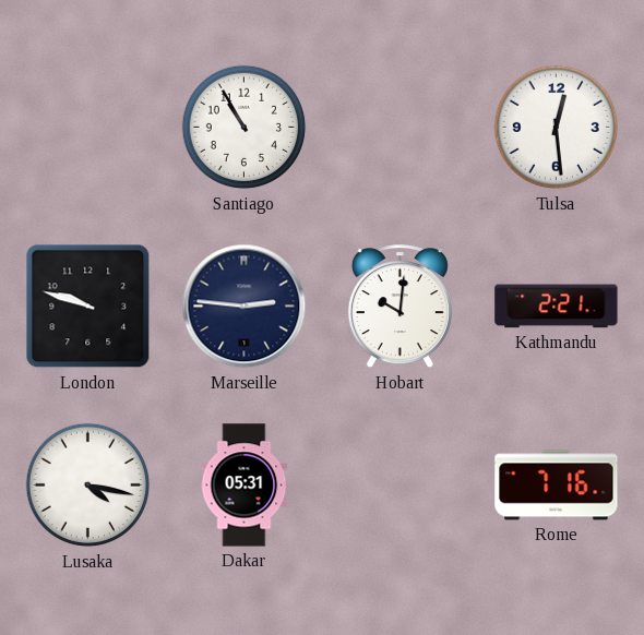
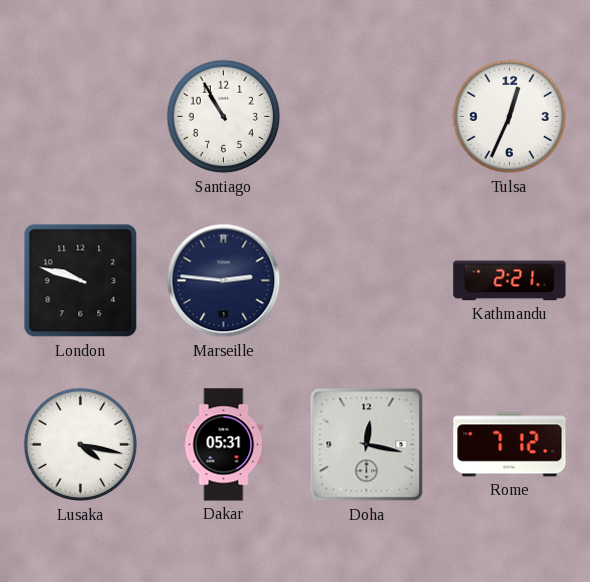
Tulsa: 12:29 -> 12:34
Hobart: 10:01 -> none
Doha: none -> 12:17
Rome: 7:16 -> 7:12
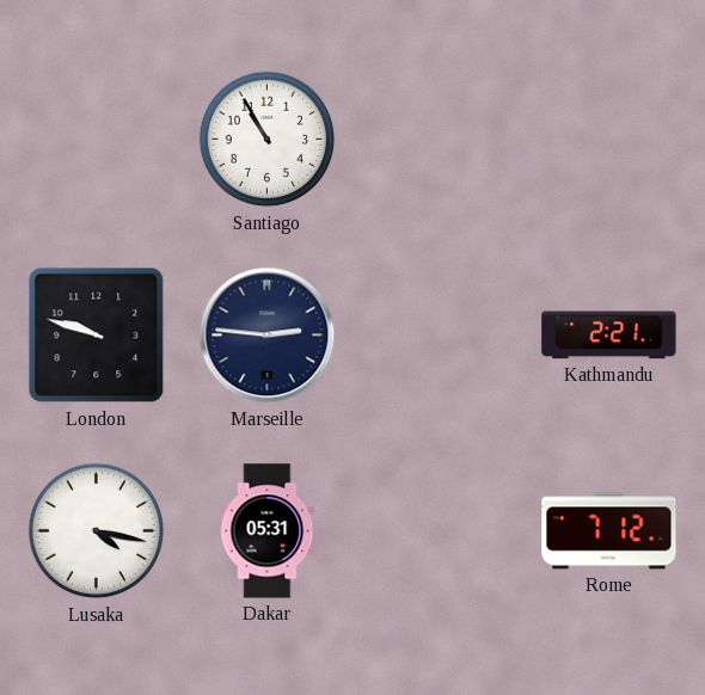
Tulsa: 12:34 -> none
Doha: 12:17 -> none
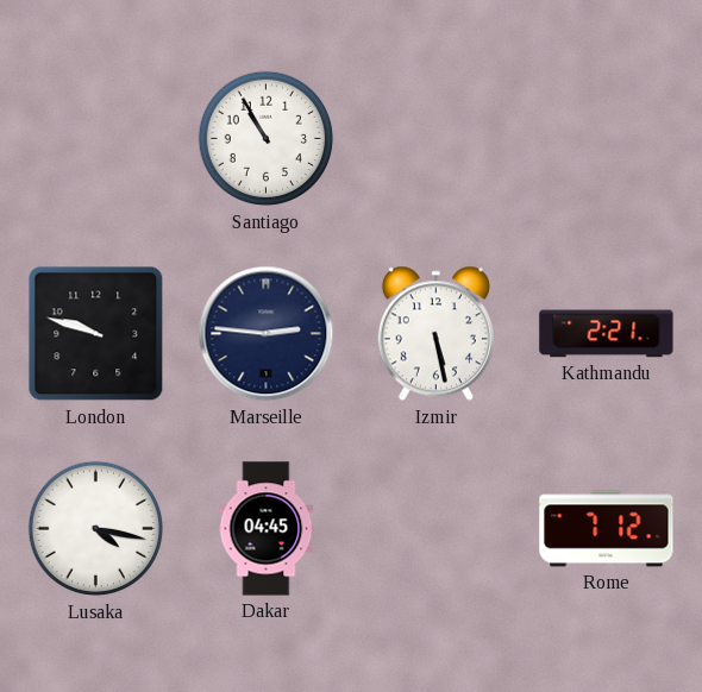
Izmir: none -> 5:28
Dakar: 05:31 -> 04:45
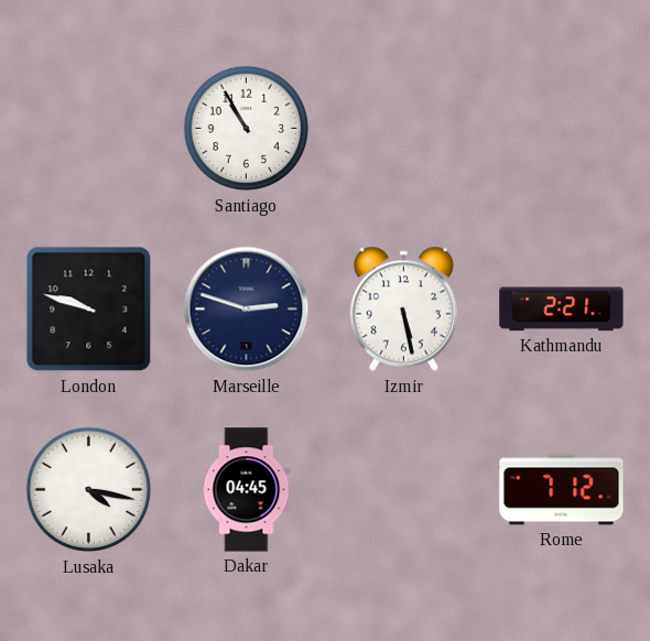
Marseille: 2:46 -> 2:48
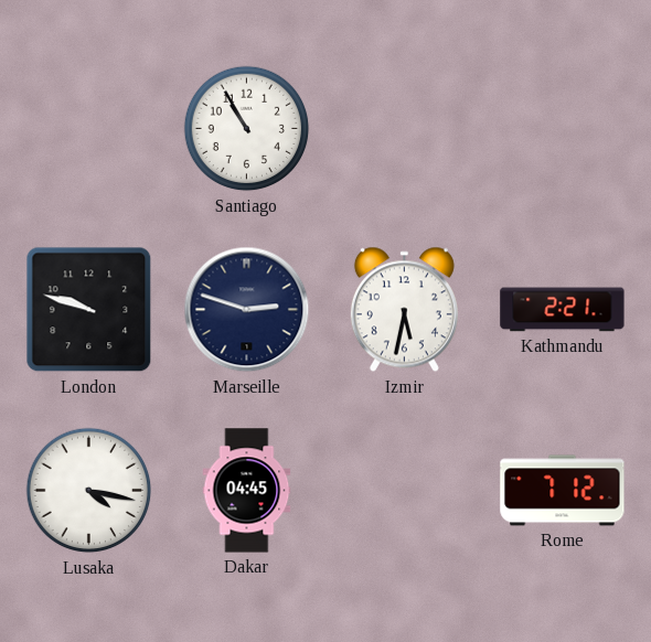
Izmir: 5:28 -> 5:32
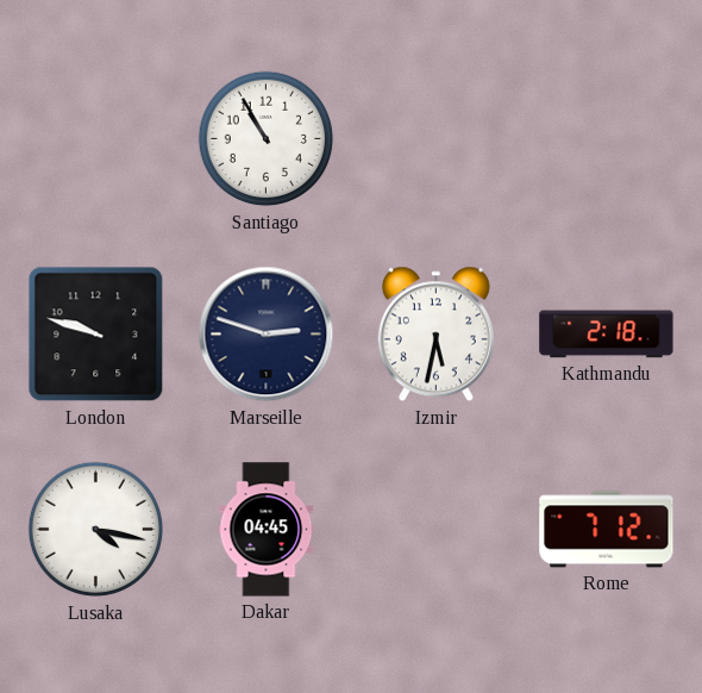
Kathmandu: 2:21 -> 2:18
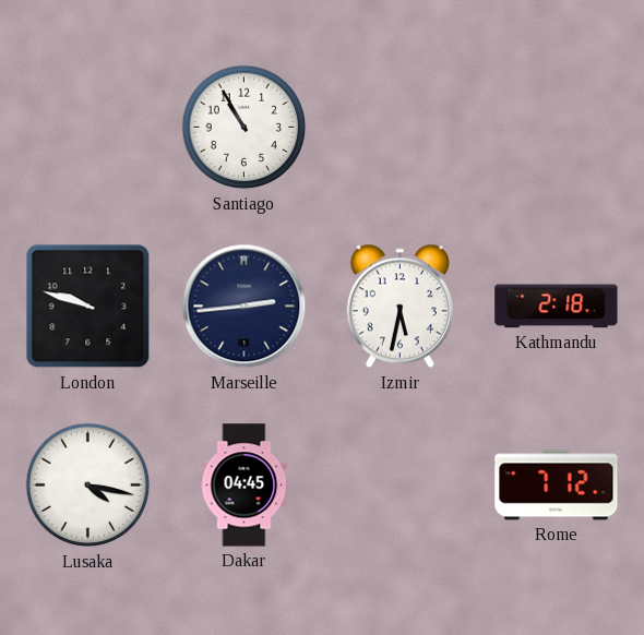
Marseille: 2:48 -> 2:44
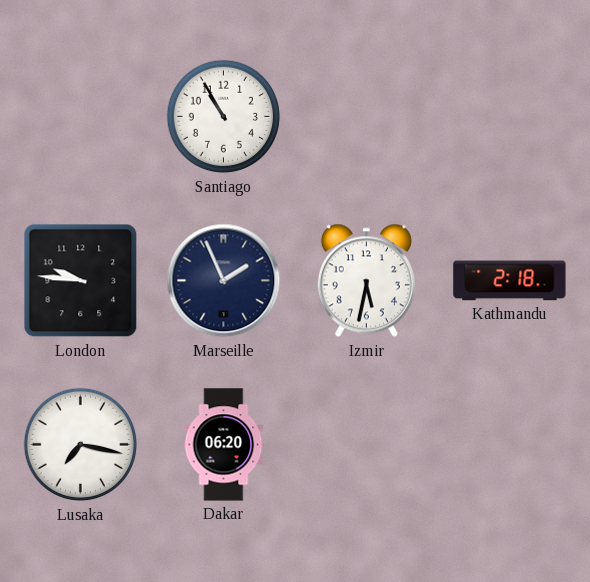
London: 9:48 -> 9:46
Marseille: 2:44 -> 1:56
Lusaka: 4:17 -> 7:17
Dakar: 04:45 -> 06:20
Rome: 7:12 -> none
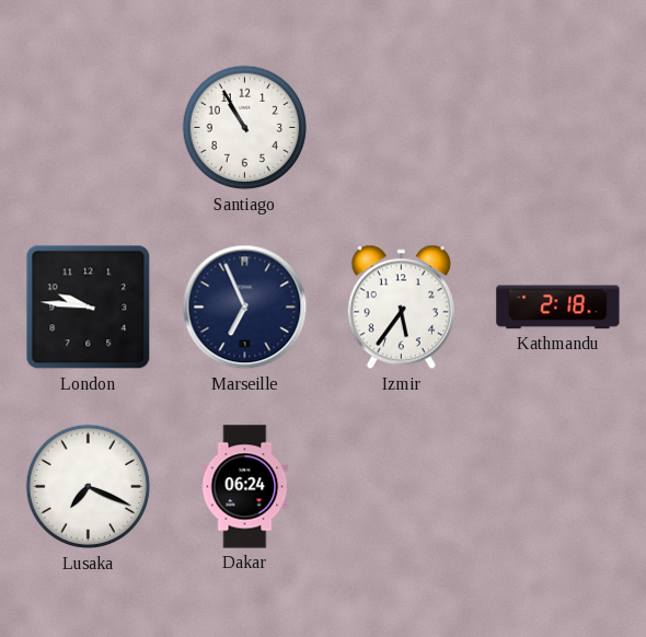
Marseille: 1:56 -> 6:56
Izmir: 5:32 -> 5:36
Lusaka: 7:17 -> 7:19
Dakar: 06:20 -> 06:24
